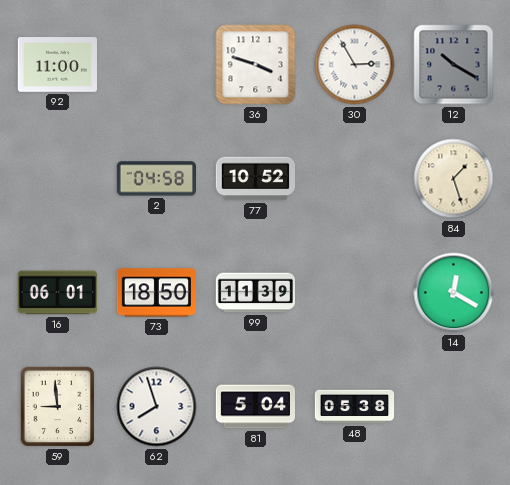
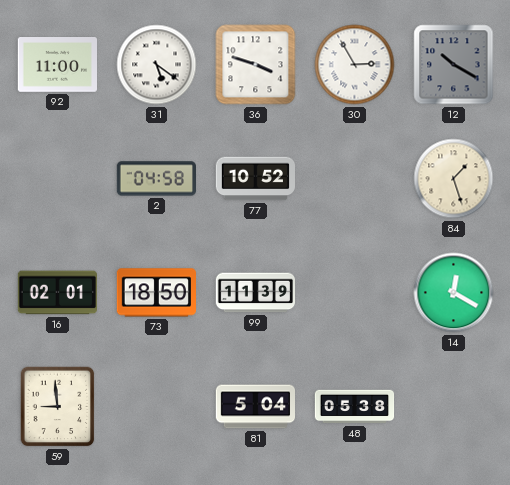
31: none -> 5:21
16: 06:01 -> 02:01
62: 7:57 -> none
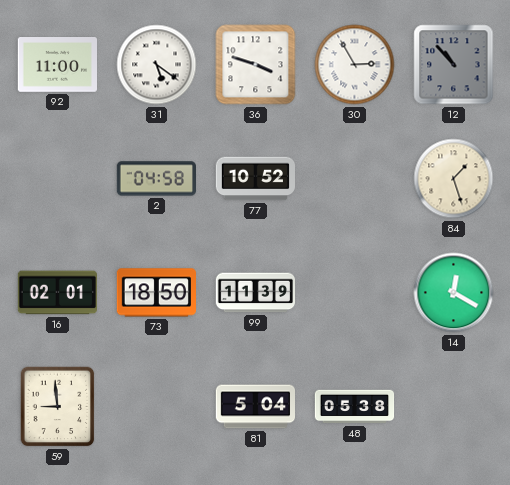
12: 10:20 -> 10:53
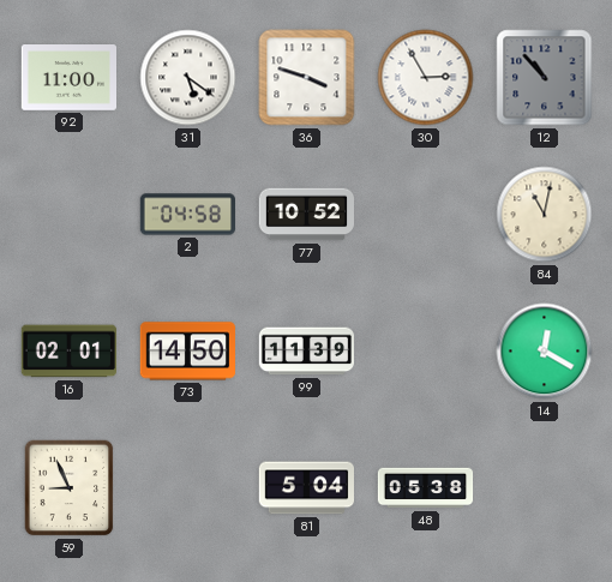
84: 1:27 -> 11:02
73: 18:50 -> 14:50
59: 8:59 -> 8:56
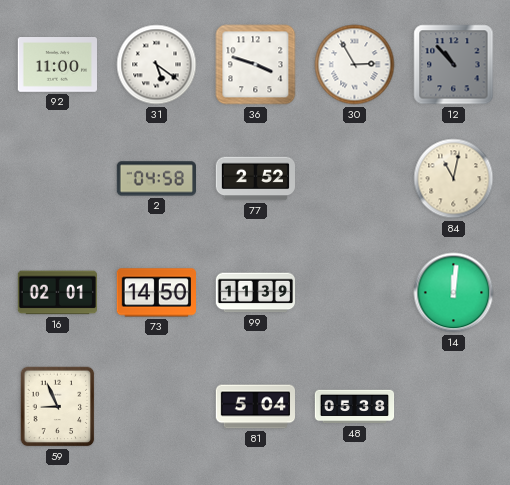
77: 10:52 -> 2:52
14: 12:20 -> 12:01
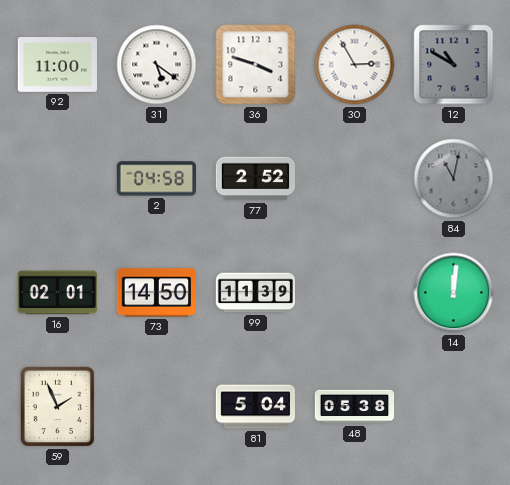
12: 10:53 -> 10:50
84 dial: cream -> grey
59: 8:56 -> 1:56
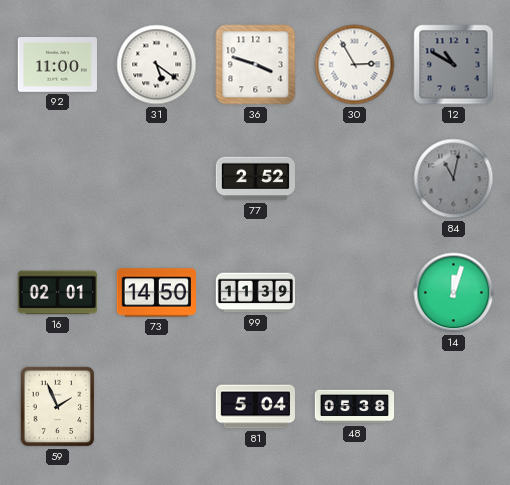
2: 04:58 -> none
14: 12:01 -> 12:03
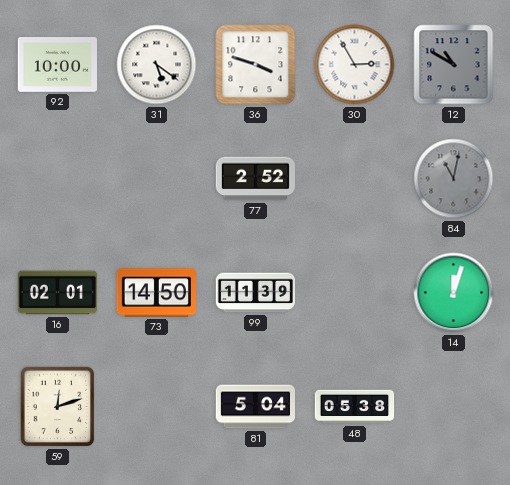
92: 11:00 -> 10:00
59: 1:56 -> 12:12
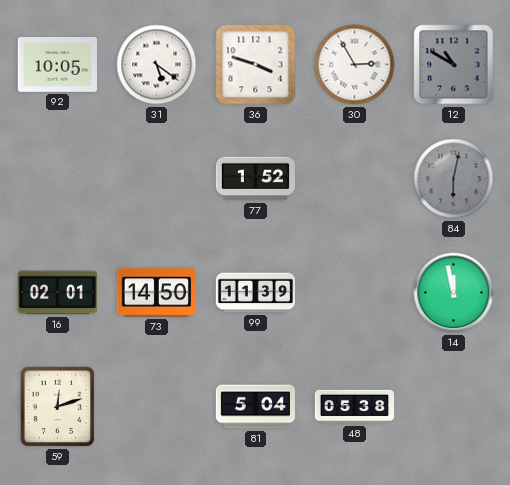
92: 10:00 -> 10:05
77: 2:52 -> 1:52
84: 11:02 -> 6:02
14: 12:03 -> 11:58
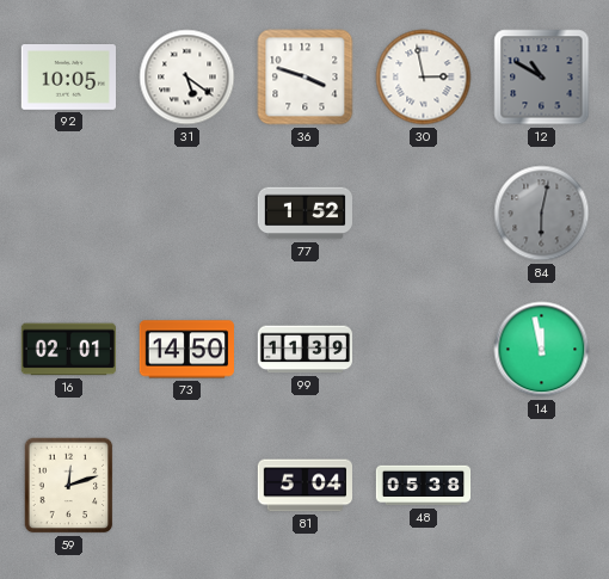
30: 2:55 -> 2:58
